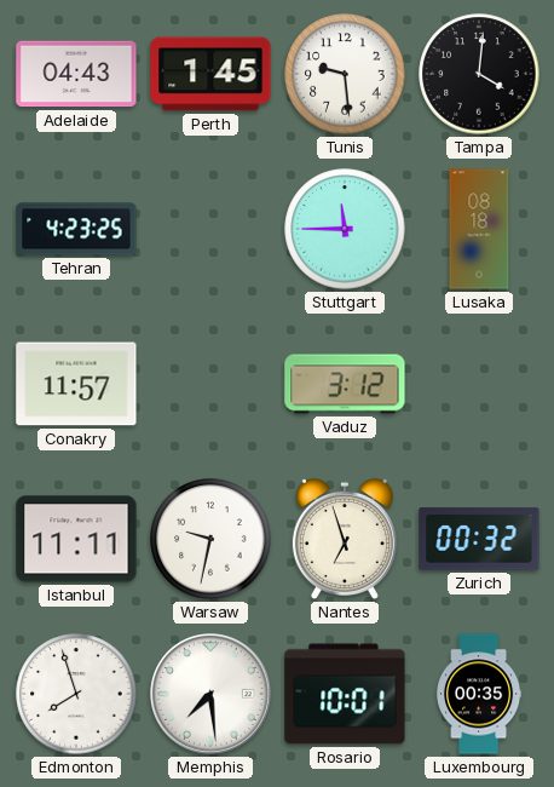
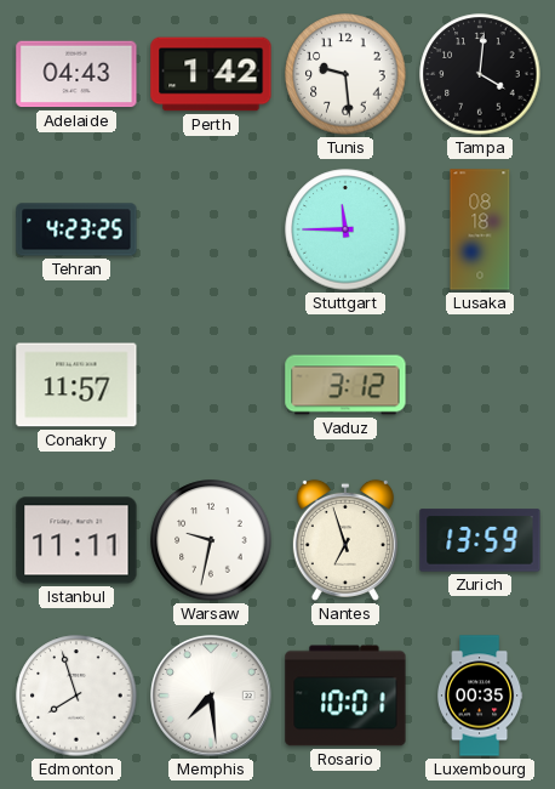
Perth: 1:45 -> 1:42
Zurich: 00:32 -> 13:59
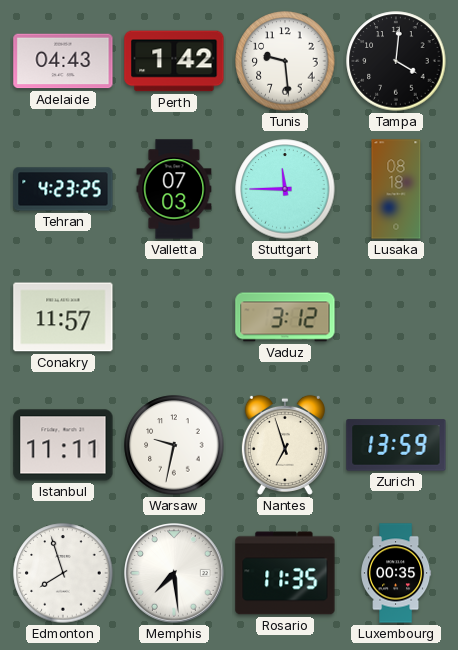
Valletta: none -> 07:03
Rosario: 10:01 -> 11:35
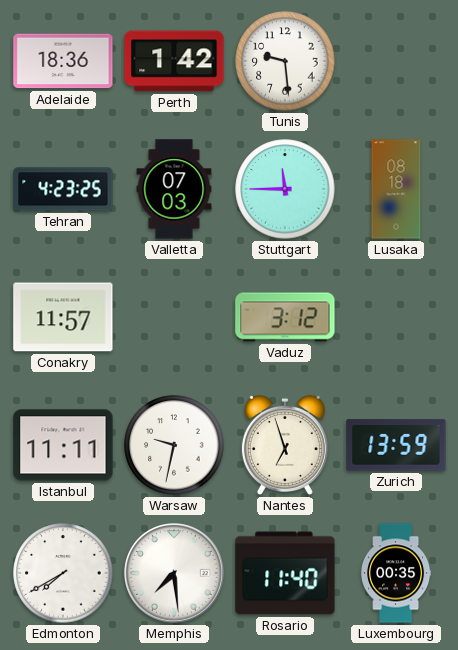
Adelaide: 04:43 -> 18:36
Tampa: 4:01 -> none
Edmonton: 7:57 -> 7:40
Rosario: 11:35 -> 11:40
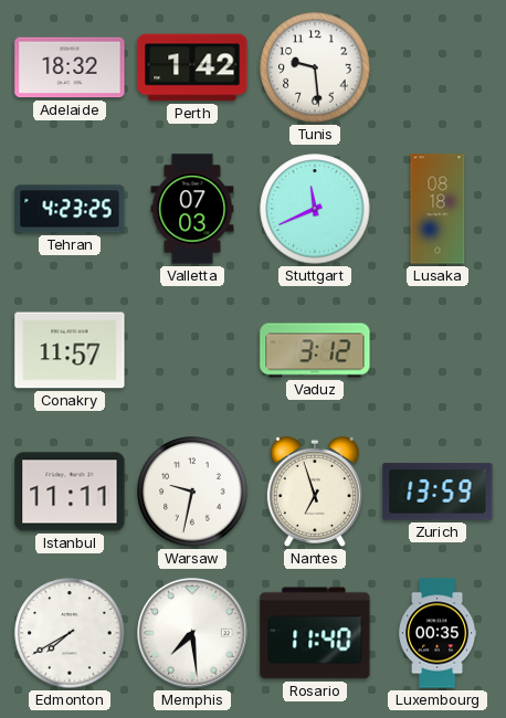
Adelaide: 18:36 -> 18:32
Stuttgart: 11:45 -> 11:41
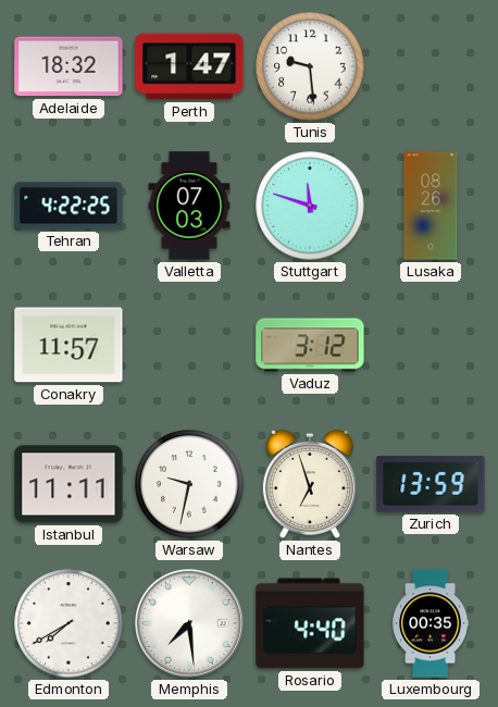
Perth: 1:42 -> 1:47
Tehran: 4:23 -> 4:22
Stuttgart: 11:41 -> 11:48
Lusaka: 08:18 -> 08:26
Rosario: 11:40 -> 4:40
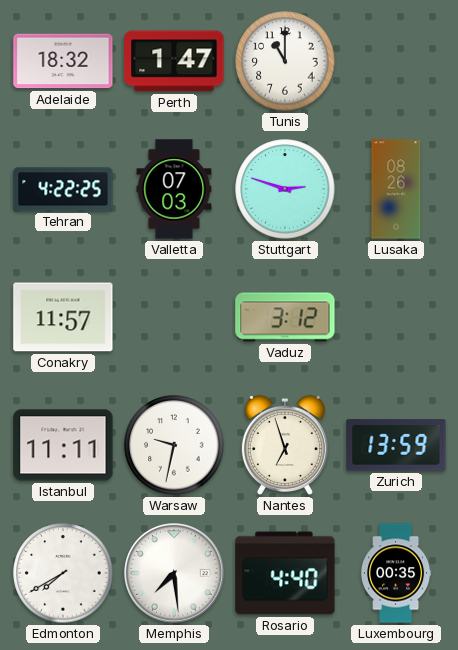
Tunis: 9:29 -> 11:00
Stuttgart: 11:48 -> 2:48
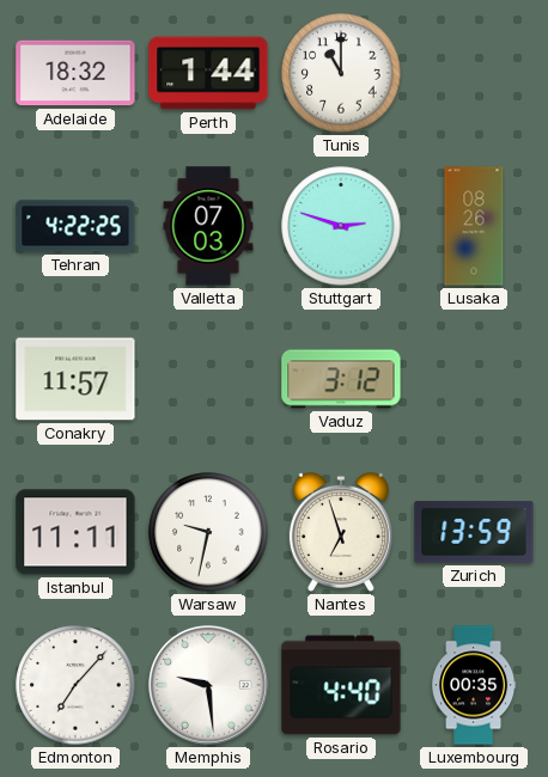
Perth: 1:47 -> 1:44
Edmonton: 7:40 -> 7:07
Memphis: 7:29 -> 9:29
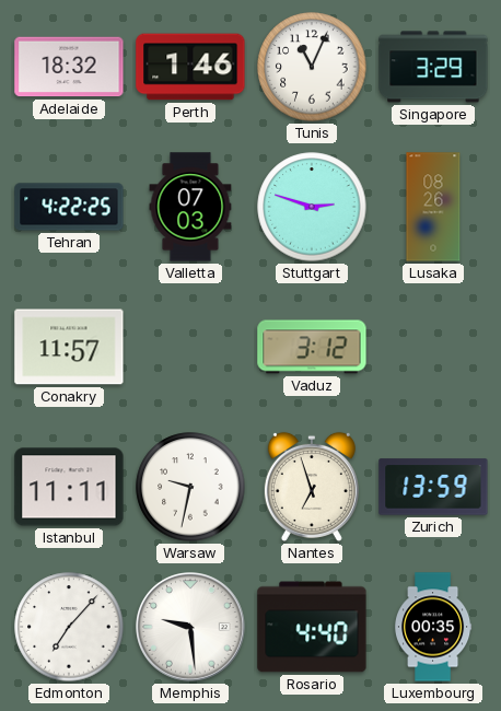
Perth: 1:44 -> 1:46
Tunis: 11:00 -> 11:04
Singapore: none -> 3:29
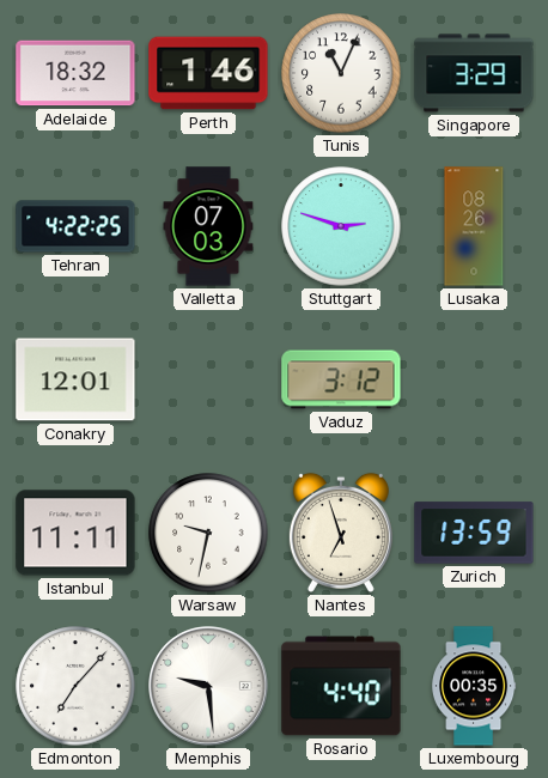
Conakry: 11:57 -> 12:01
